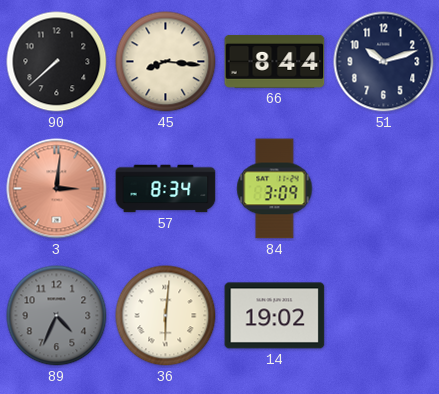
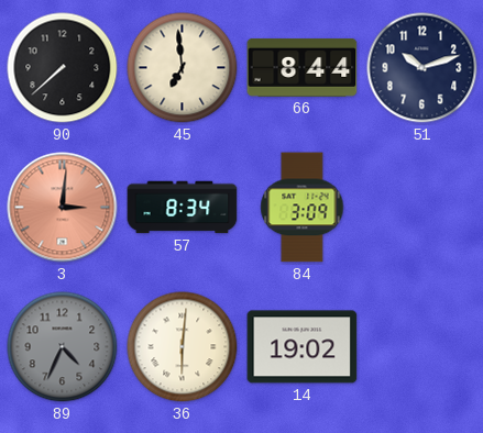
45: 8:16 -> 6:59
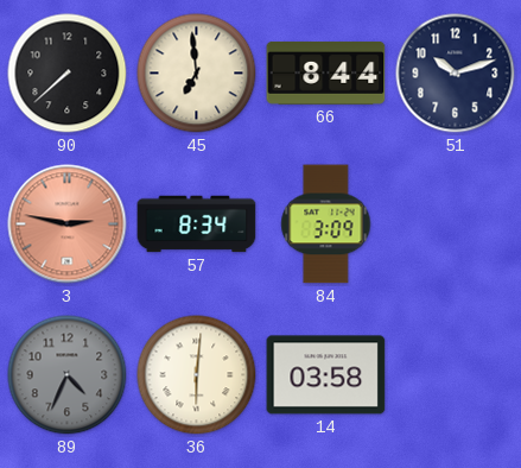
3: 3:01 -> 2:47
14: 19:02 -> 03:58
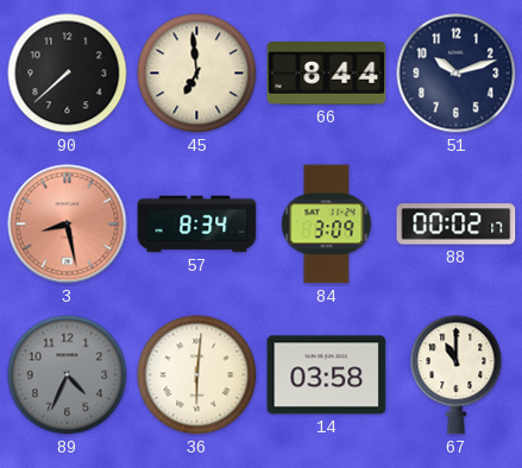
3: 2:47 -> 8:28
88: none -> 00:02
67: none -> 11:00
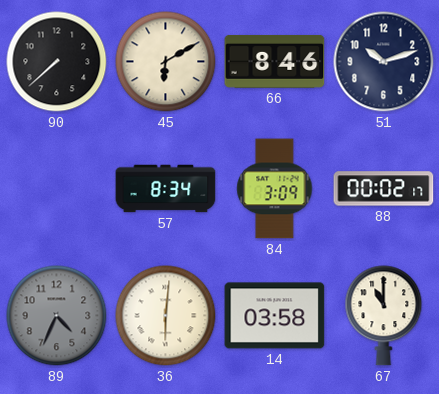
45: 6:59 -> 6:10
66: 8:44 -> 8:46
3: 8:28 -> none
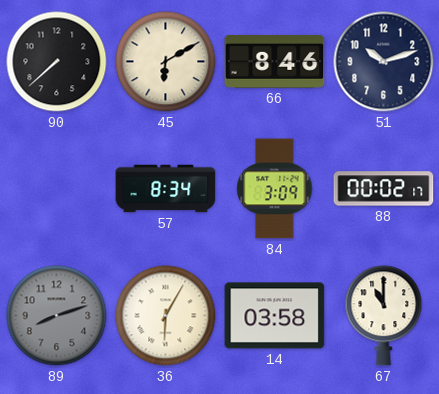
89: 4:34 -> 8:12
36: 6:01 -> 6:05
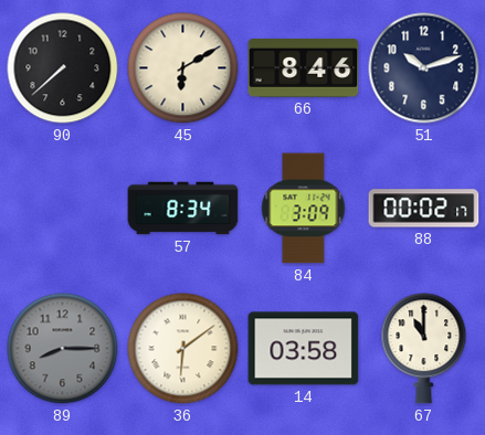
89: 8:12 -> 8:15
36: 6:05 -> 6:09
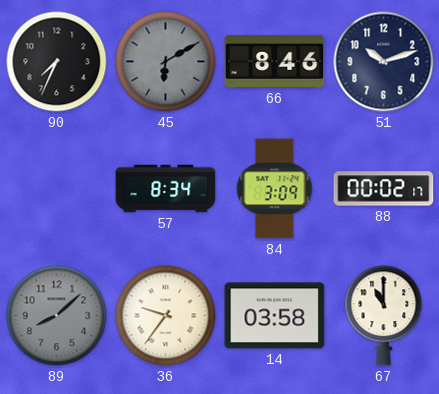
90: 7:38 -> 7:34
45 dial: cream -> grey
89: 8:15 -> 8:08
36: 6:09 -> 9:36
